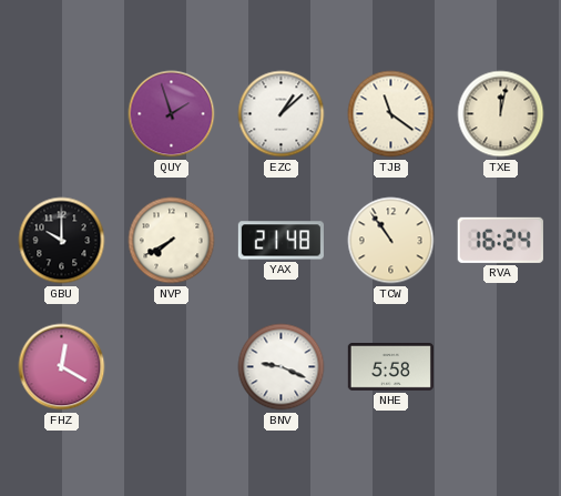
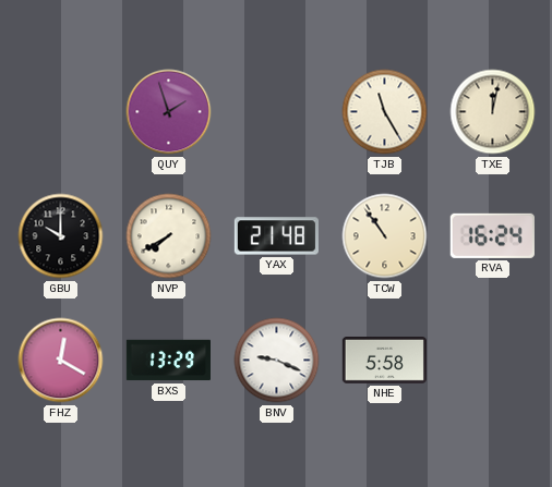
EZC: 1:08 -> none
TJB: 11:21 -> 11:25
BXS: none -> 13:29
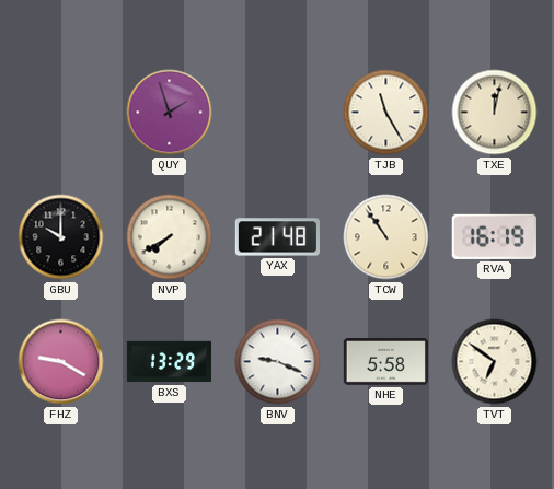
RVA: 16:24 -> 16:19
FHZ: 12:20 -> 9:20
TVT: none -> 6:51
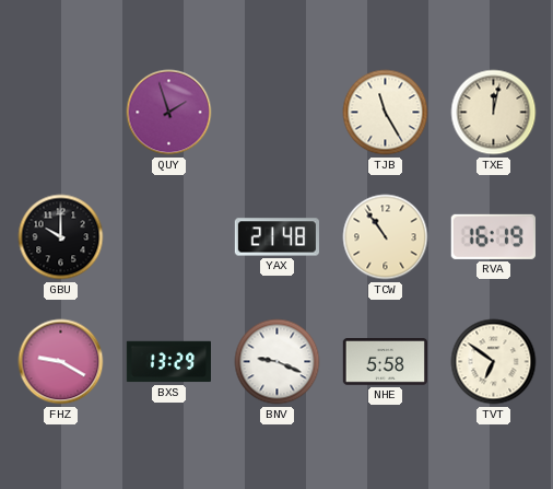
NVP: 7:40 -> none
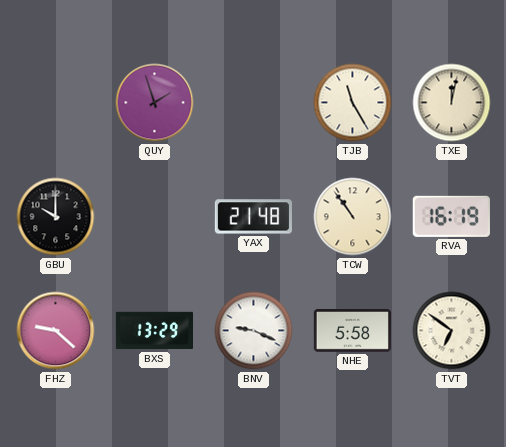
FHZ: 9:20 -> 9:22
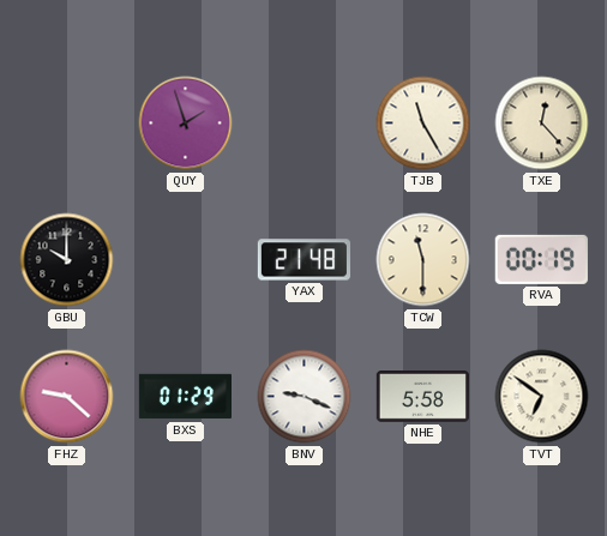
TXE: 12:02 -> 12:23
TCW: 10:54 -> 11:30
RVA: 16:19 -> 00:19
BXS: 13:29 -> 01:29
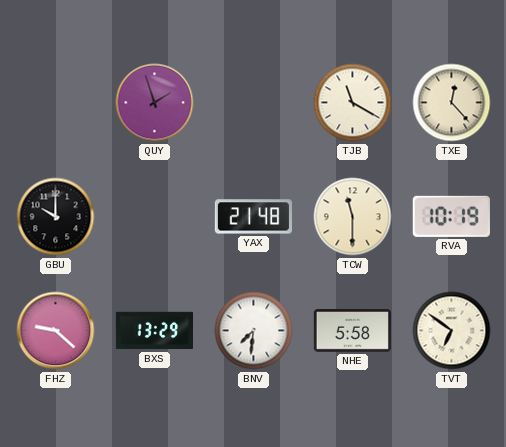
TJB: 11:25 -> 11:20
RVA: 00:19 -> 10:19
BXS: 01:29 -> 13:29
BNV: 9:19 -> 7:31
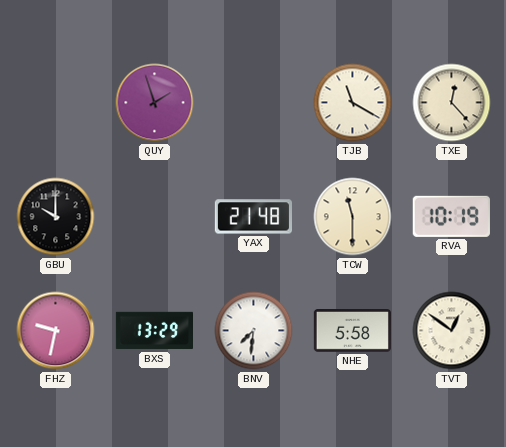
FHZ: 9:22 -> 9:32
TVT: 6:51 -> 12:51
